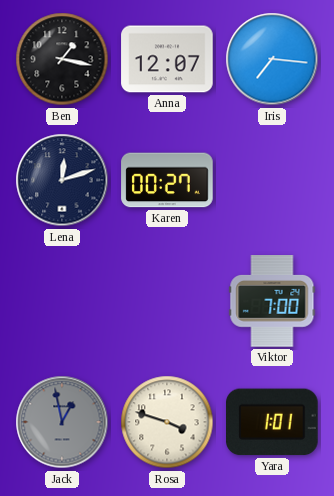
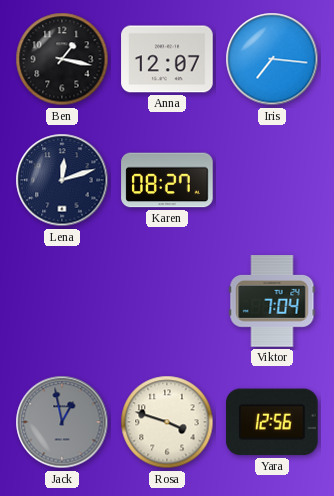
Karen: 00:27 -> 08:27
Viktor: 7:00 -> 7:04
Yara: 1:01 -> 12:56
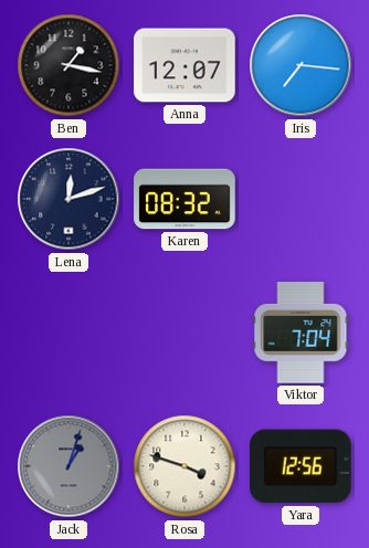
Karen: 08:27 -> 08:32
Jack: 12:58 -> 1:03
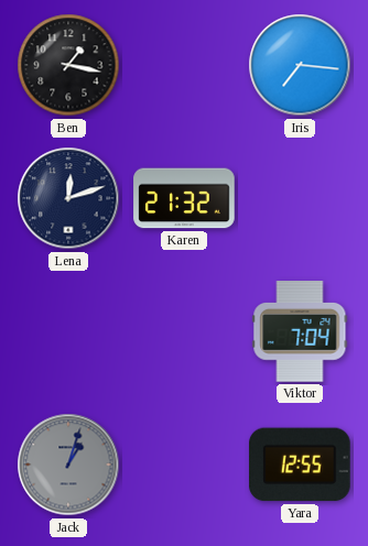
Anna: 12:07 -> none
Karen: 08:32 -> 21:32
Rosa: 3:48 -> none
Yara: 12:56 -> 12:55
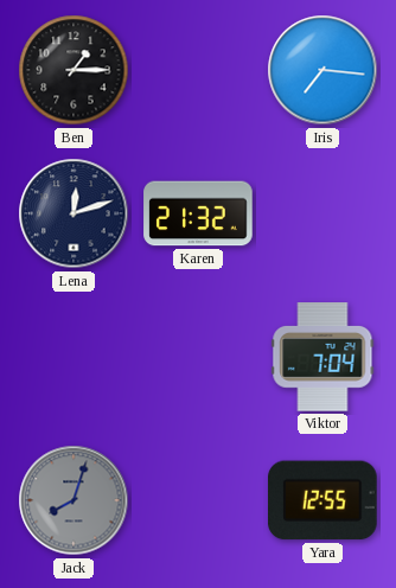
Ben: 1:17 -> 1:15
Jack: 1:03 -> 8:03
